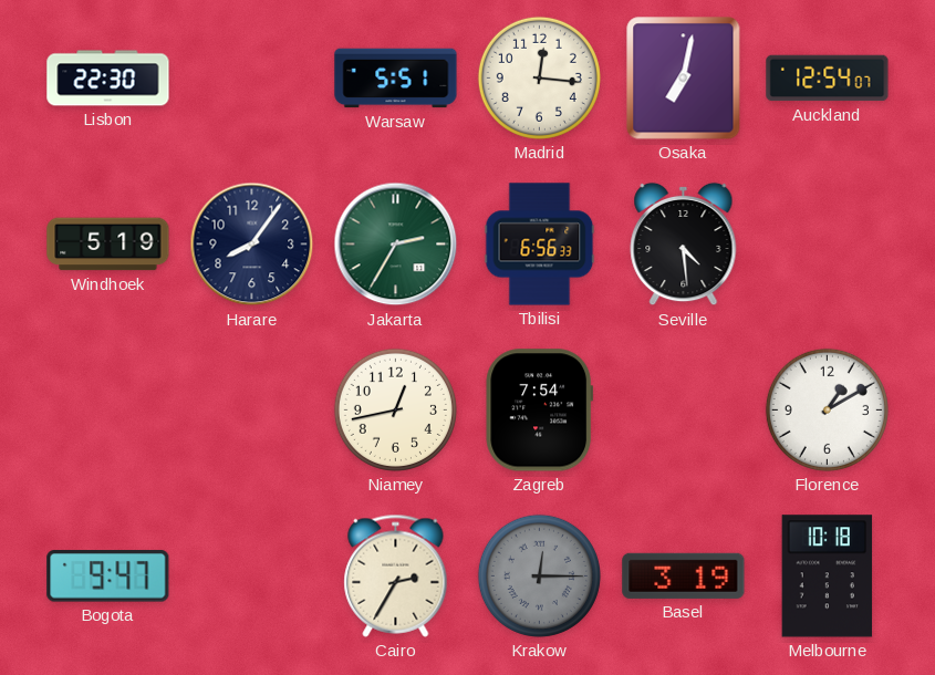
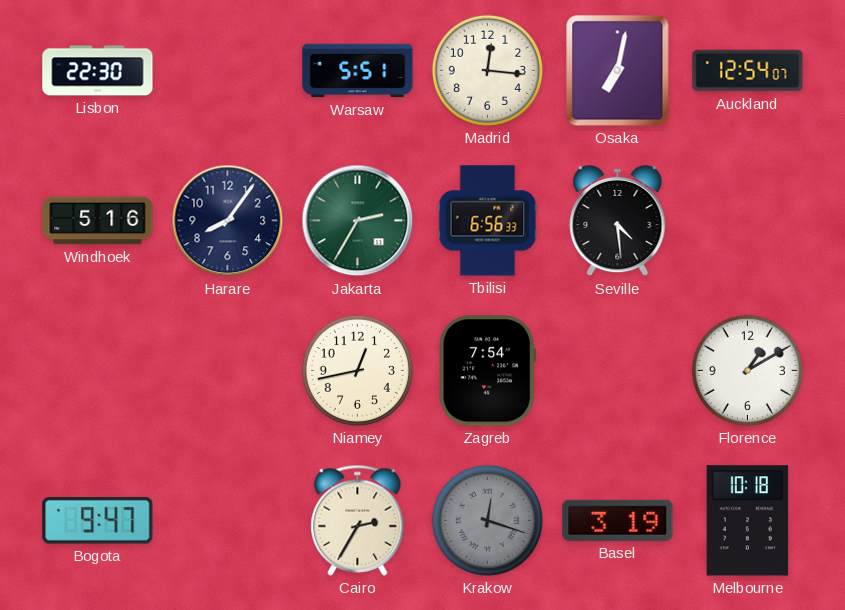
Windhoek: 5:19 -> 5:16
Krakow: 12:15 -> 12:18
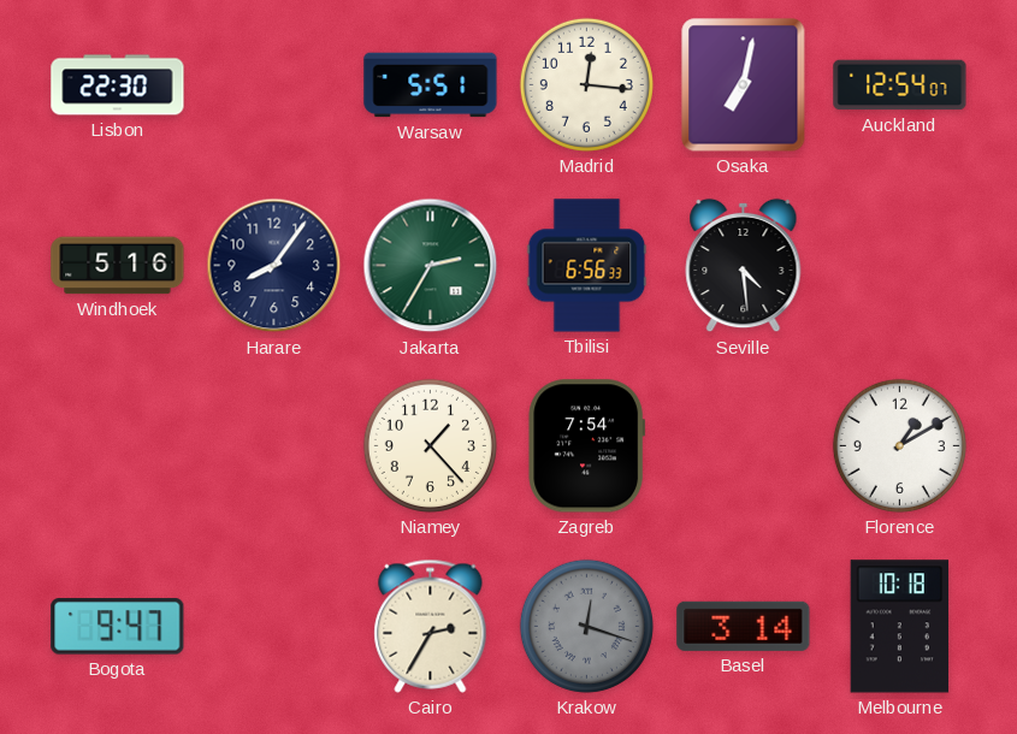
Niamey: 12:43 -> 1:23
Basel: 3:19 -> 3:14
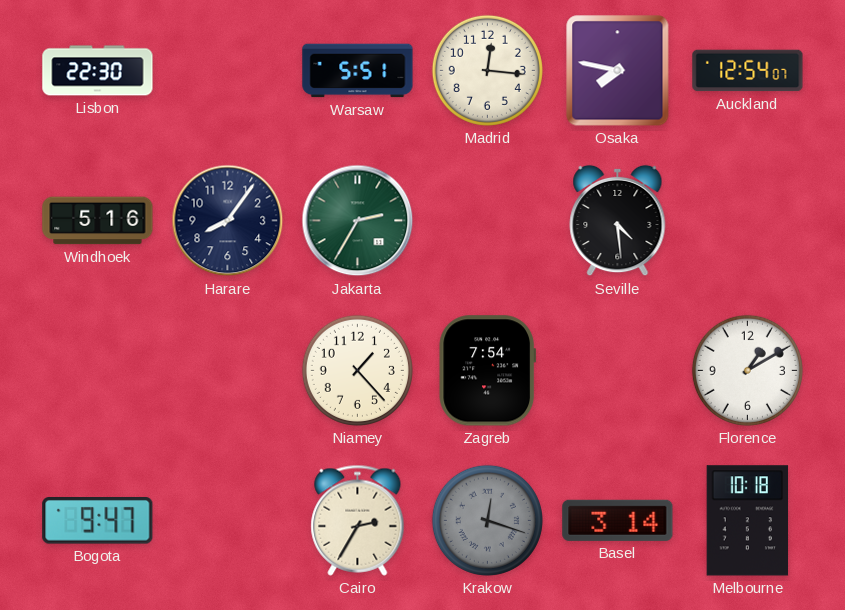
Osaka: 7:02 -> 7:47
Tbilisi: 6:56 -> none
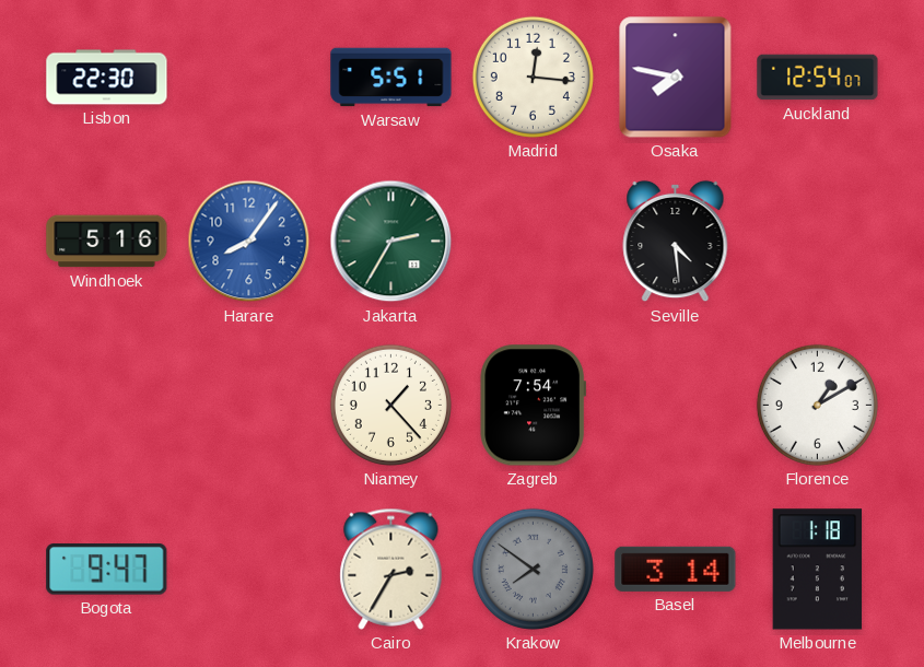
Harare dial: navy -> blue
Krakow: 12:18 -> 7:51
Melbourne: 10:18 -> 1:18
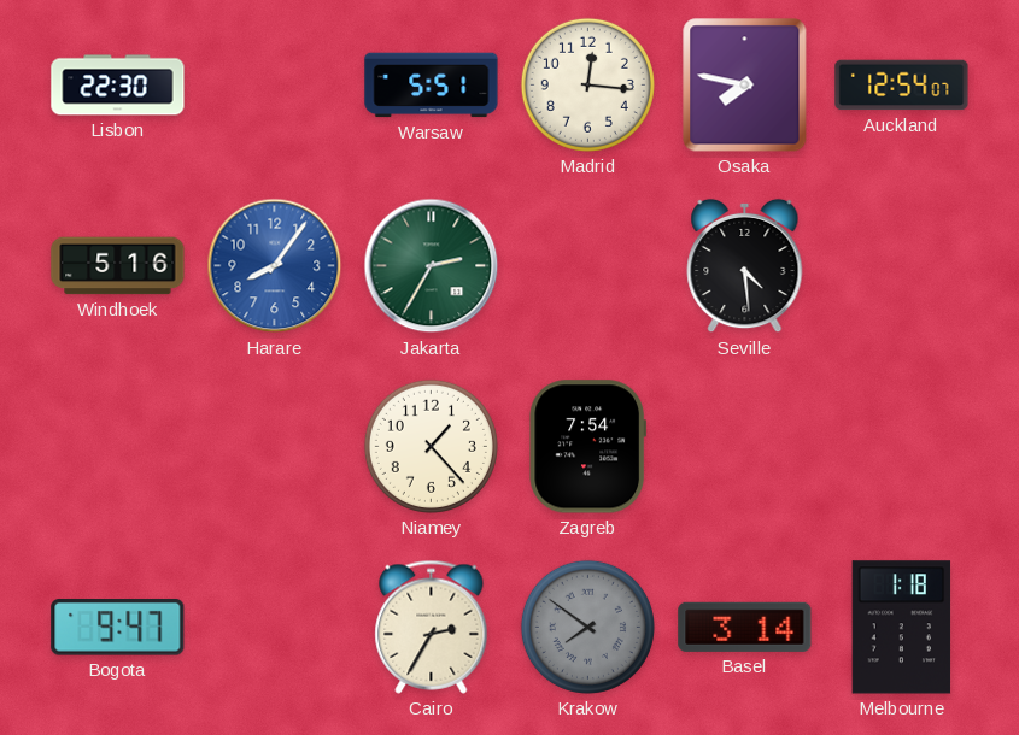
Florence: 1:10 -> none
